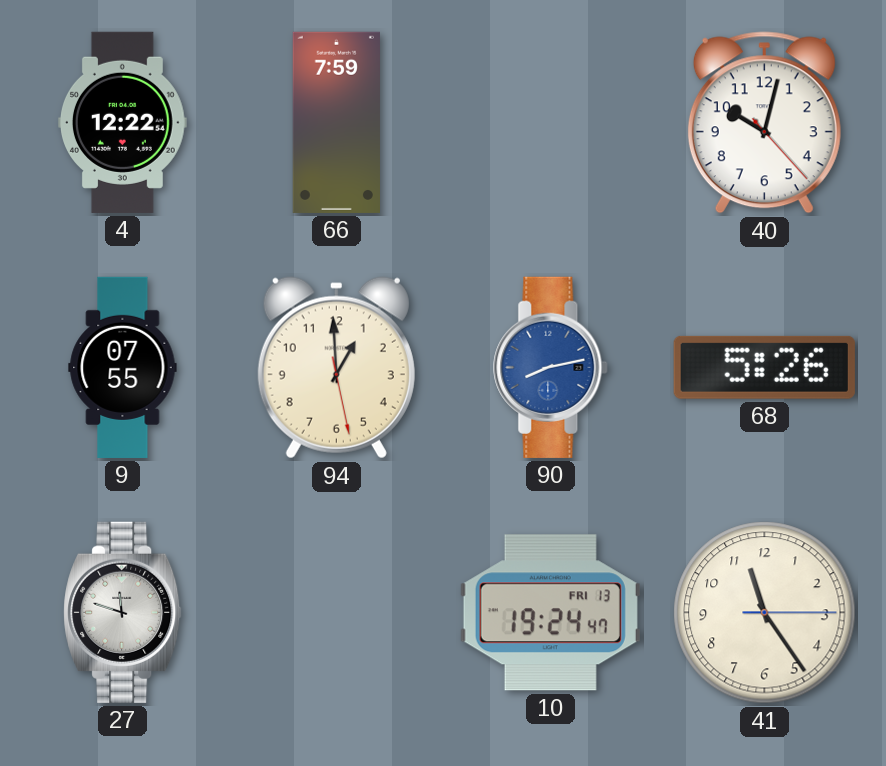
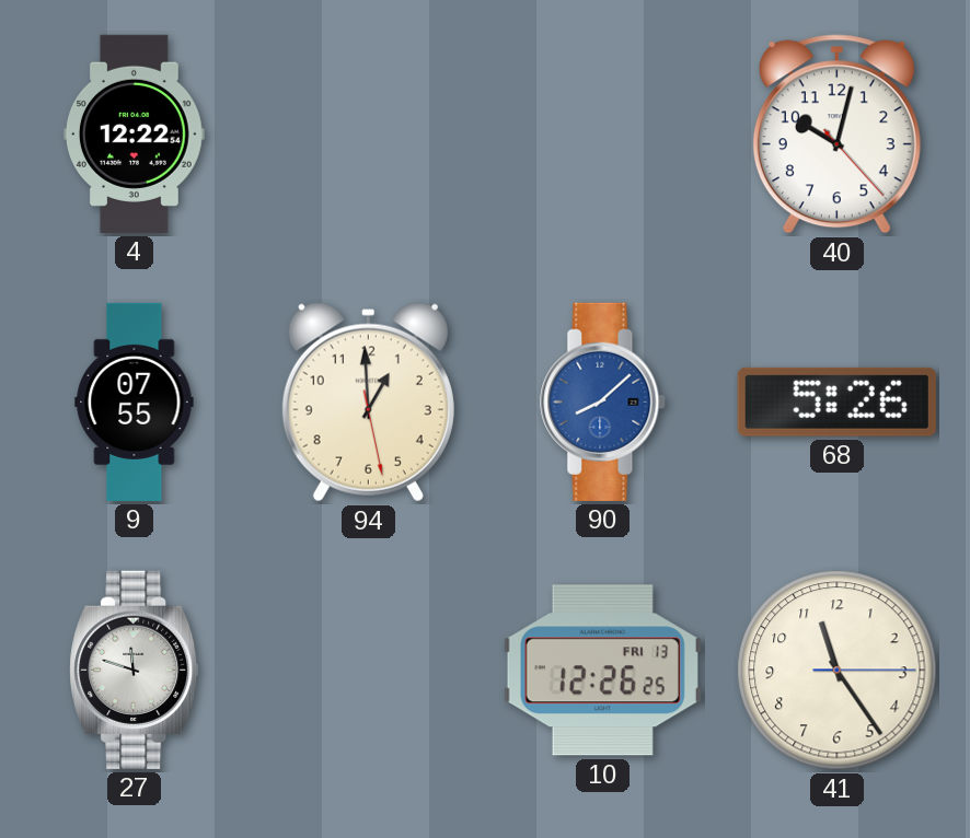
66: 7:59 -> none
90: 8:13 -> 8:08
10: 19:24 -> 12:26
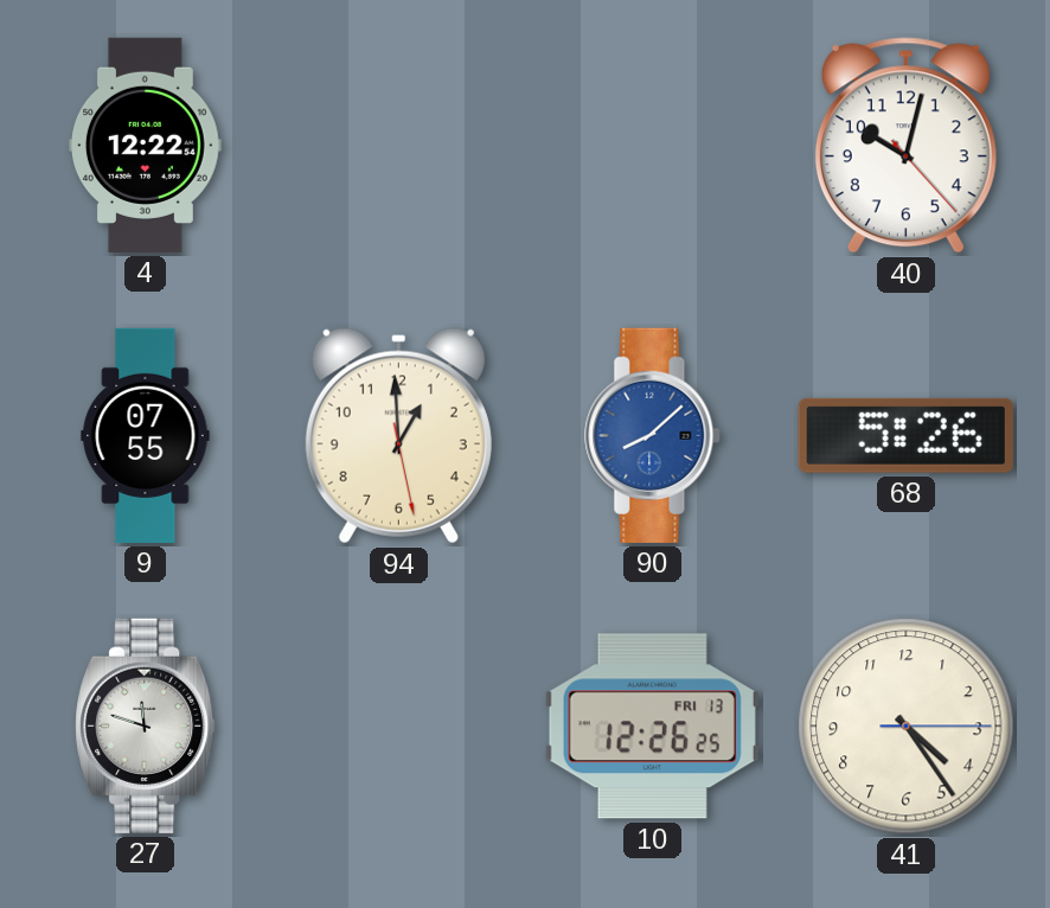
41: 11:24 -> 4:24
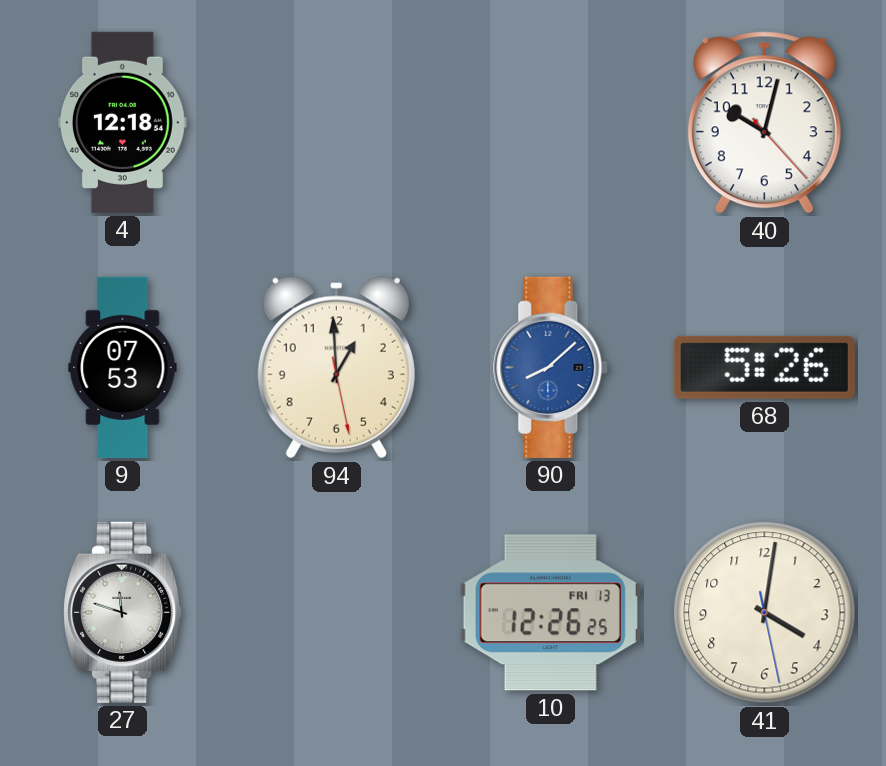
4: 12:22 -> 12:18
9: 07:55 -> 07:53
41: 4:24 -> 4:01
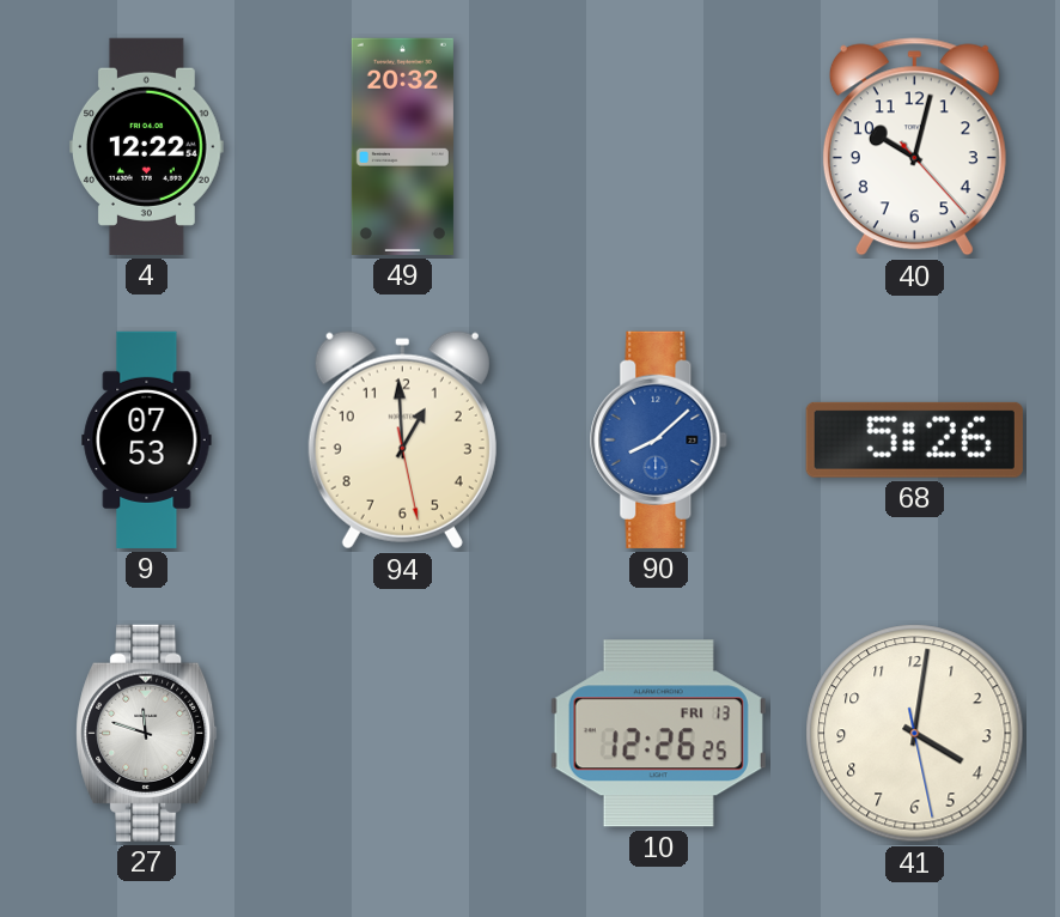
4: 12:18 -> 12:22
49: none -> 20:32
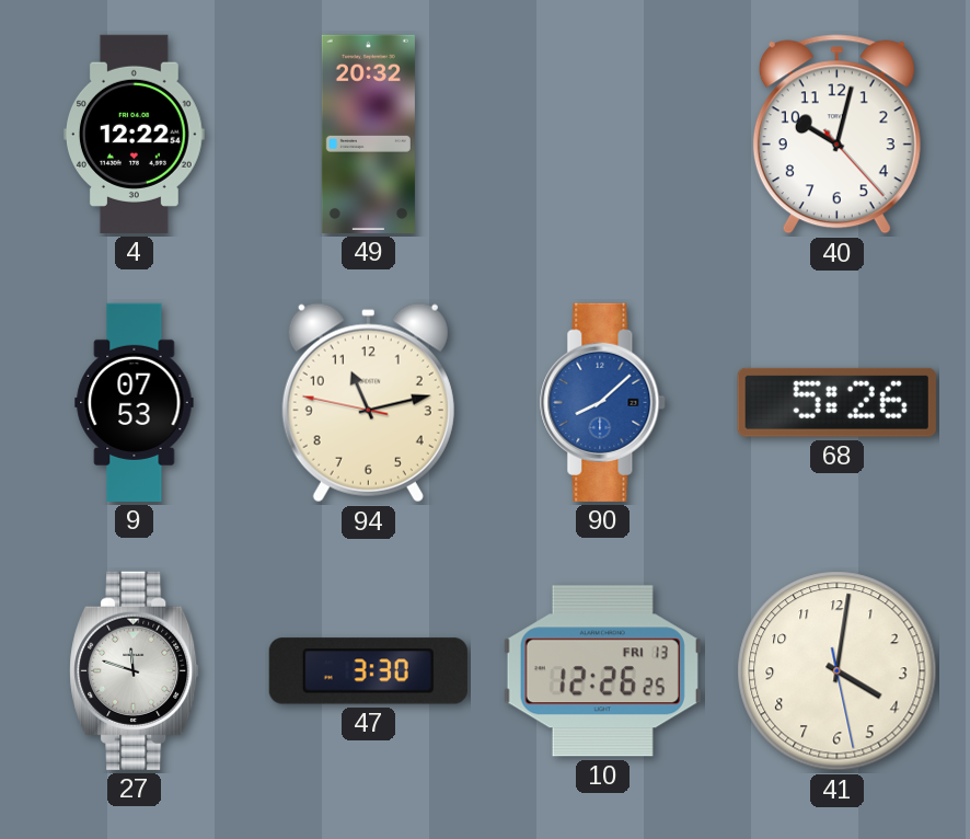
94: 12:59 -> 11:12
47: none -> 3:30
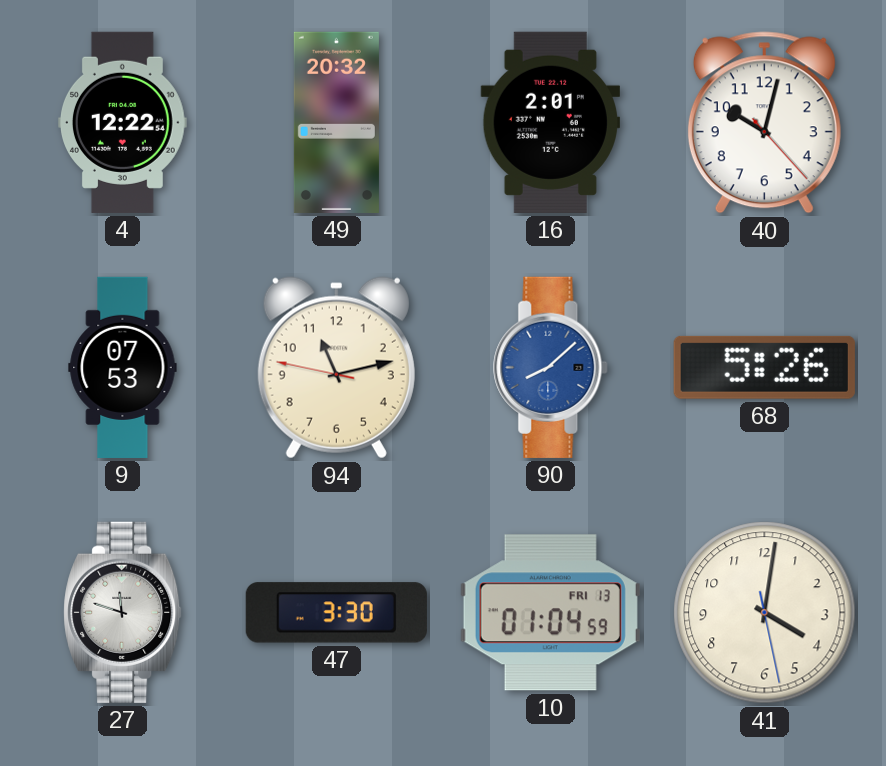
16: none -> 2:01
10: 12:26 -> 01:04
